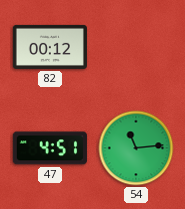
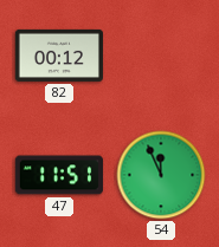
47: 4:51 -> 11:51
54: 11:14 -> 11:56
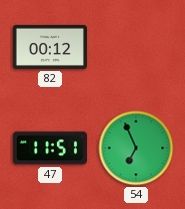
54: 11:56 -> 6:56
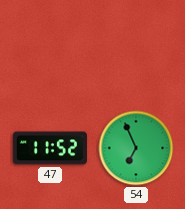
82: 00:12 -> none
47: 11:51 -> 11:52
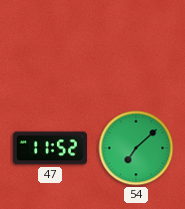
54: 6:56 -> 7:08
